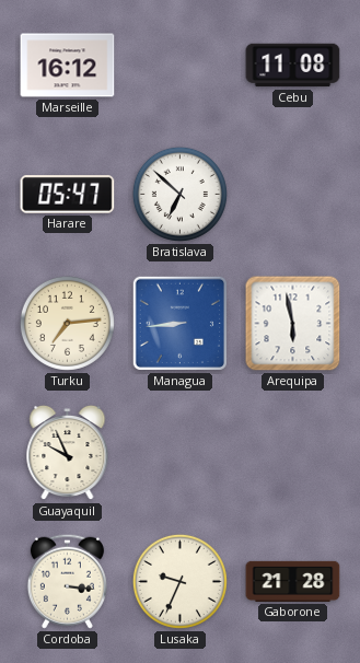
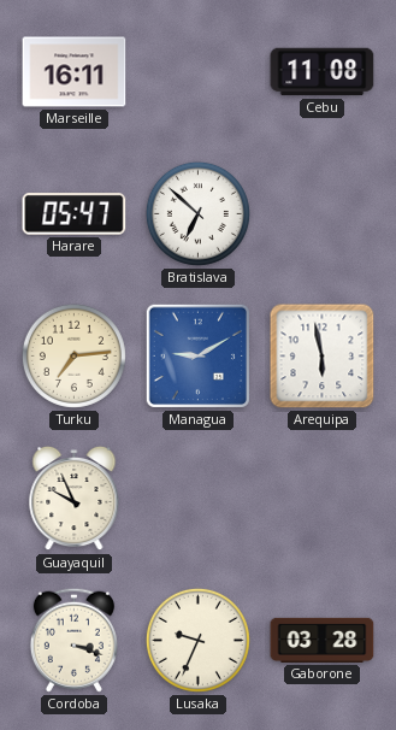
Marseille: 16:12 -> 16:11
Managua: 8:44 -> 9:10
Cordoba: 3:16 -> 3:18
Gaborone: 21:28 -> 03:28
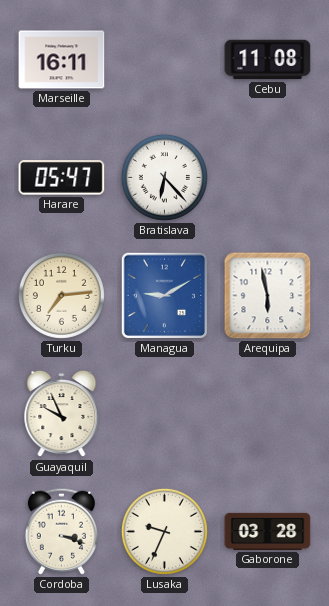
Bratislava: 6:52 -> 6:23
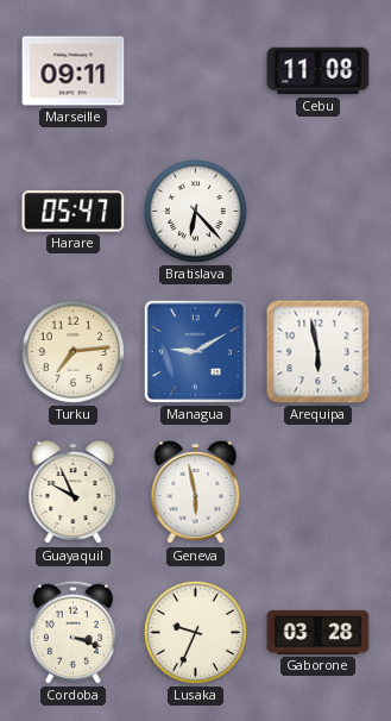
Marseille: 16:11 -> 09:11
Geneva: none -> 5:58
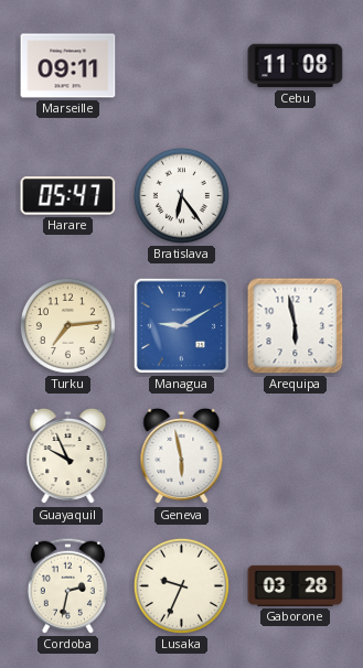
Bratislava: 6:23 -> 6:24
Cordoba: 3:18 -> 2:32
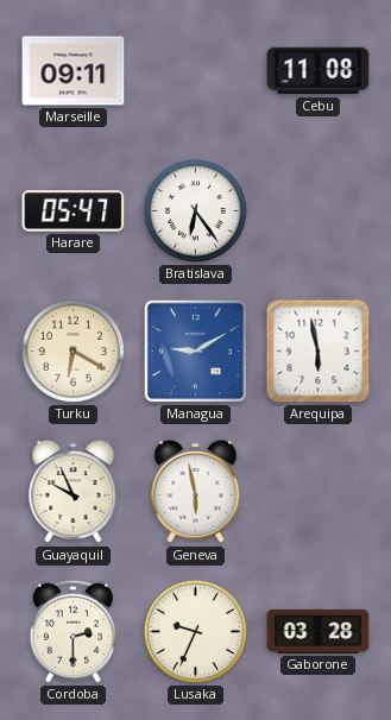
Turku: 7:14 -> 6:20
Cordoba: 2:32 -> 2:30
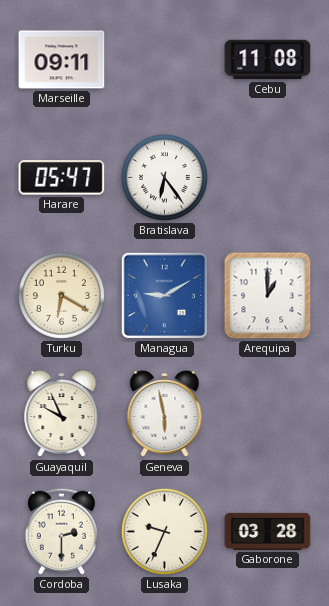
Arequipa: 5:58 -> 1:00
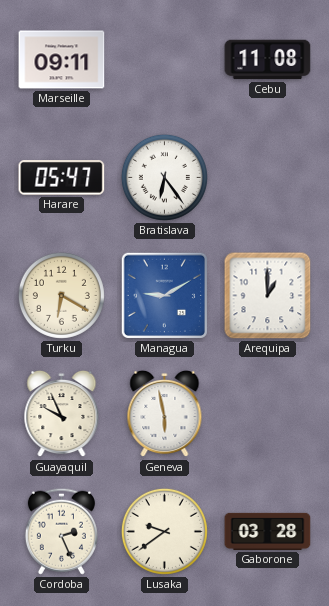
Cordoba: 2:30 -> 2:26
Lusaka: 9:34 -> 9:39
